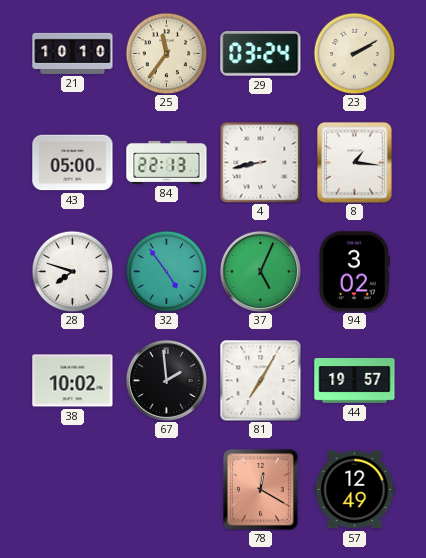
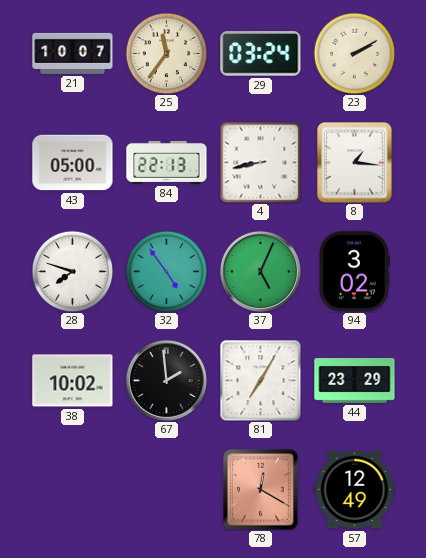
21: 10:10 -> 10:07
44: 19:57 -> 23:29
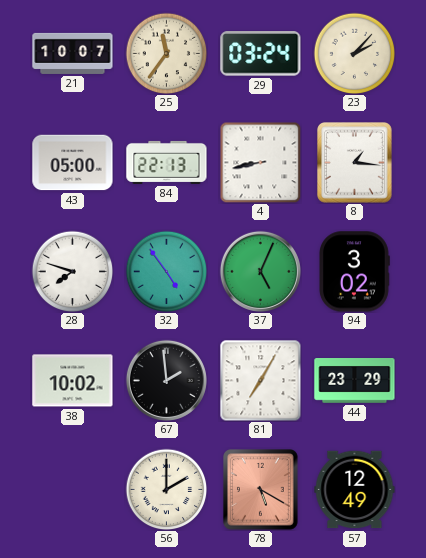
23: 2:10 -> 2:07
56: none -> 2:00
78: 12:20 -> 5:20
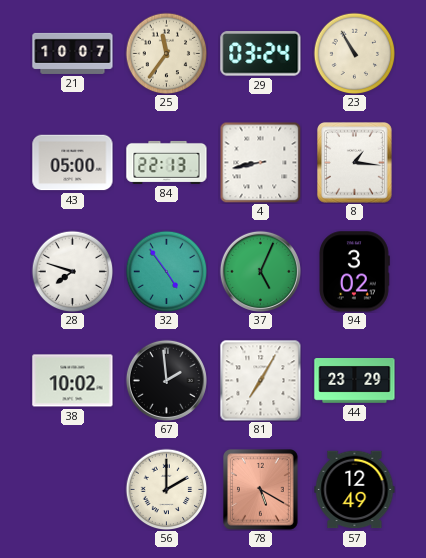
23: 2:07 -> 10:55
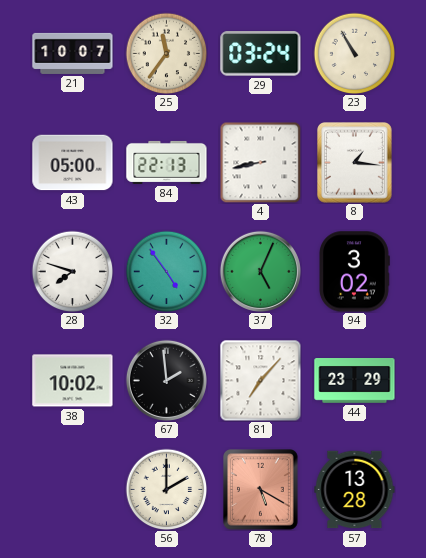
81: 7:05 -> 7:07
57: 12:49 -> 13:28
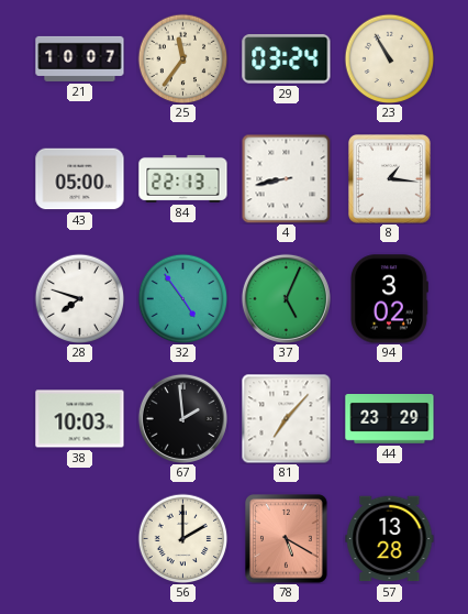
38: 10:02 -> 10:03
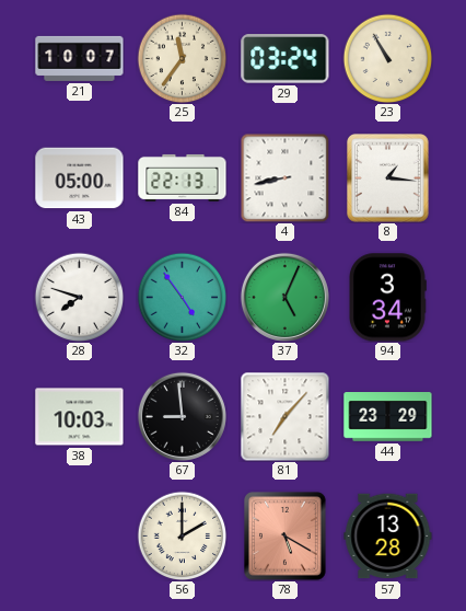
94: 3:02 -> 3:34
67: 1:59 -> 8:59
